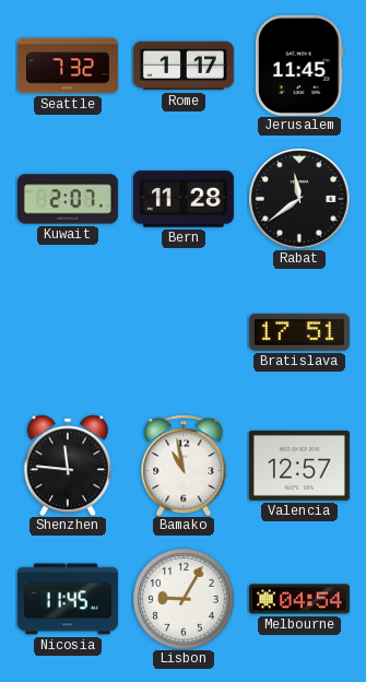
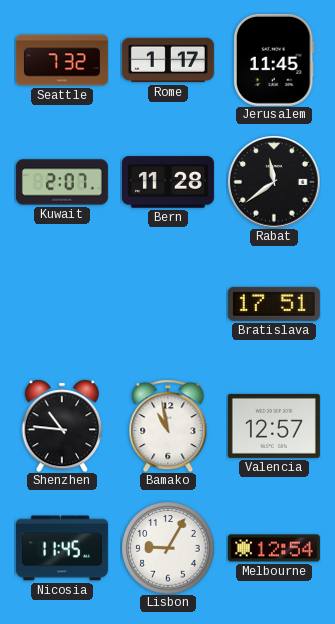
Shenzhen: 11:46 -> 10:46
Melbourne: 04:54 -> 12:54
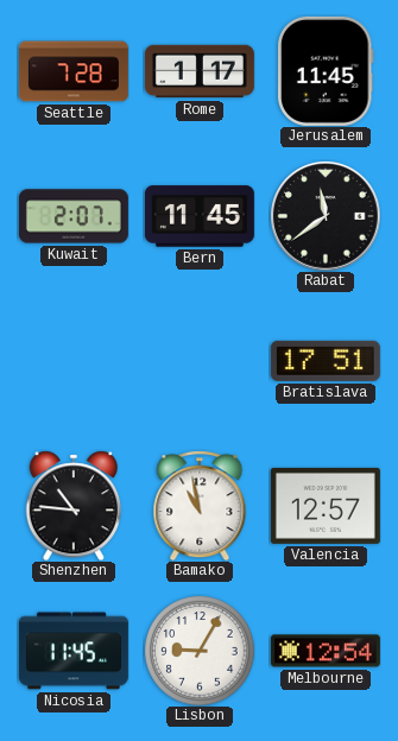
Seattle: 7:32 -> 7:28
Bern: 11:28 -> 11:45
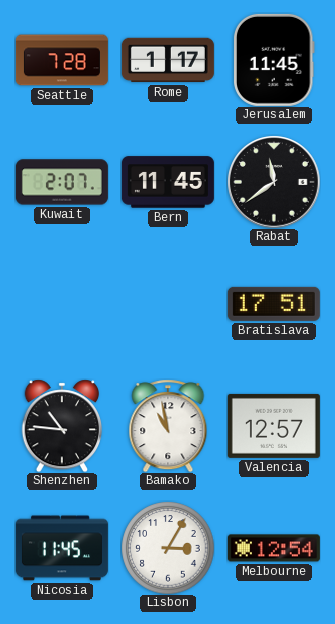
Lisbon: 9:05 -> 3:05
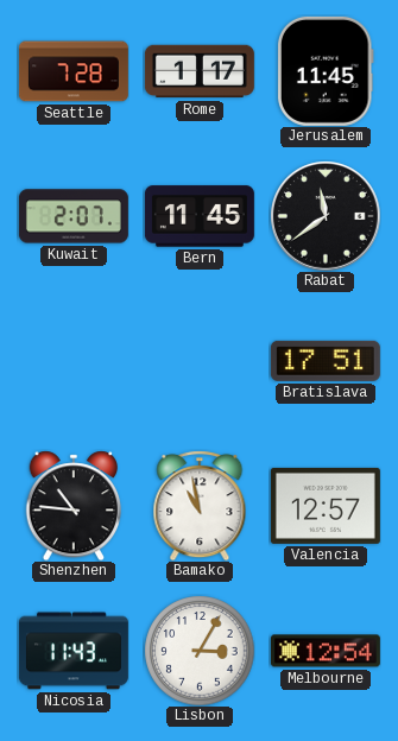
Nicosia: 11:45 -> 11:43
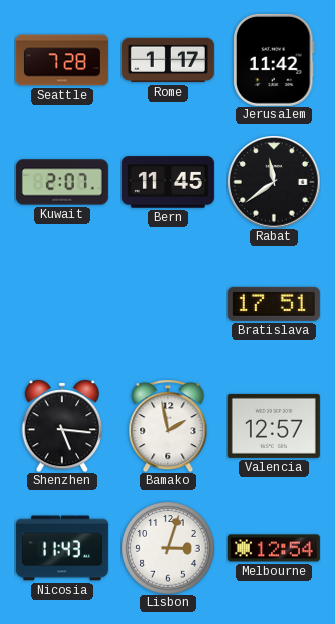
Jerusalem: 11:45 -> 11:42
Shenzhen: 10:46 -> 5:16
Bamako: 10:58 -> 1:58
Lisbon: 3:05 -> 3:03
